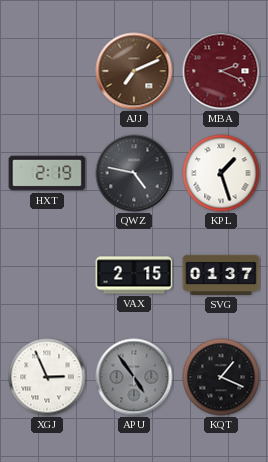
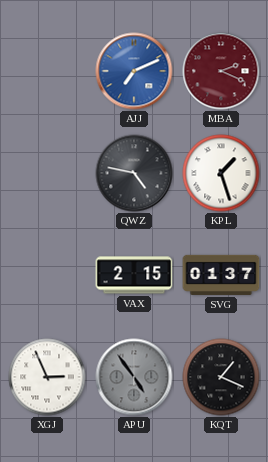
AJJ dial: brown -> blue
HXT: 2:19 -> none
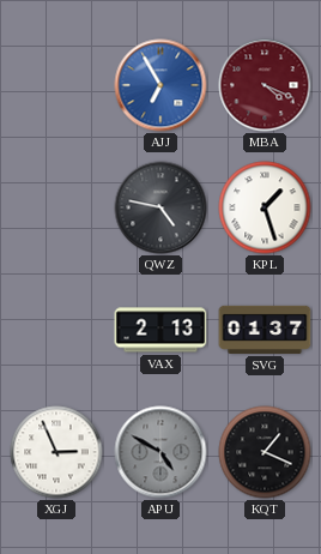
AJJ: 7:11 -> 6:55
MBA: 2:19 -> 4:19
VAX: 2:15 -> 2:13
APU: 4:54 -> 4:50
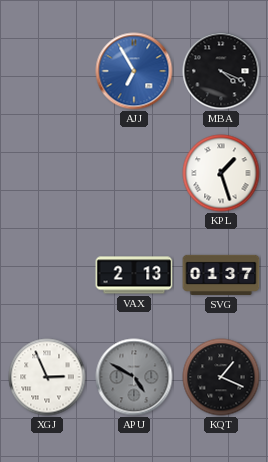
MBA dial: burgundy -> black
QWZ: 4:47 -> none
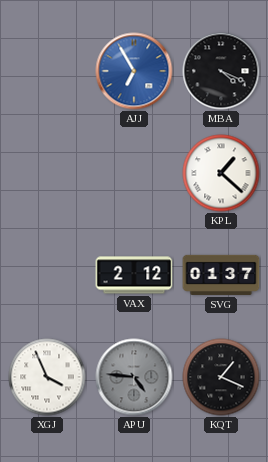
KPL: 1:27 -> 1:22
VAX: 2:13 -> 2:12
XGJ: 2:56 -> 3:56
APU: 4:50 -> 4:46
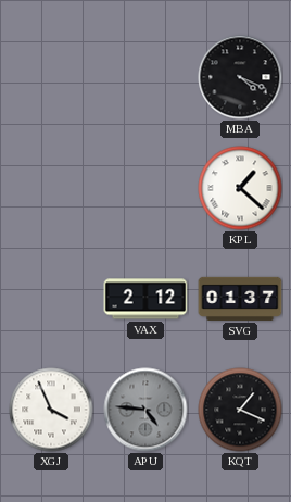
AJJ: 6:55 -> none
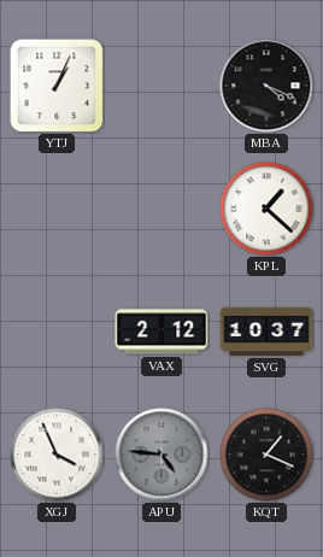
YTJ: none -> 1:04
SVG: 01:37 -> 10:37
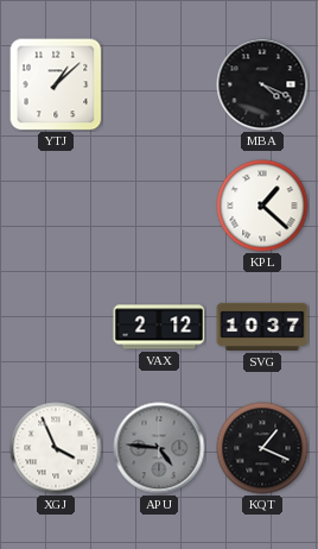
YTJ: 1:04 -> 1:08
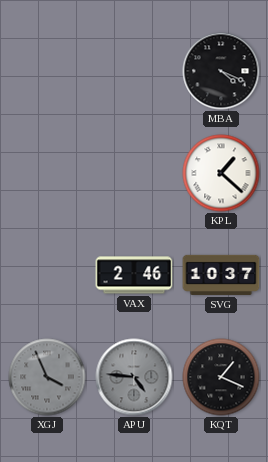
YTJ: 1:08 -> none
VAX: 2:12 -> 2:46
XGJ dial: white -> grey
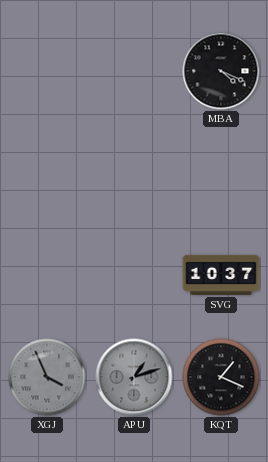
KPL: 1:22 -> none
VAX: 2:46 -> none
APU: 4:46 -> 1:12
